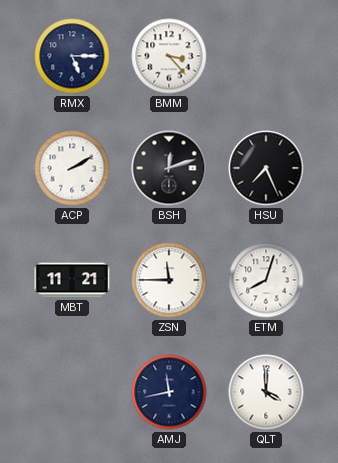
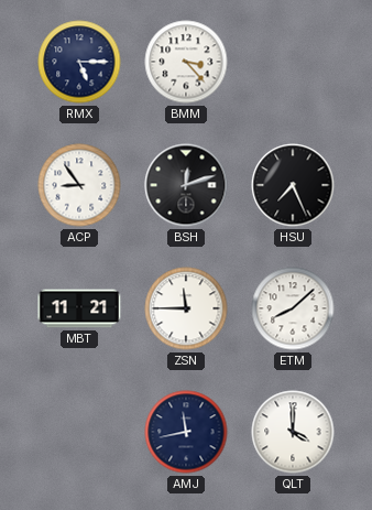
ACP: 2:10 -> 8:54
ETM: 8:03 -> 8:08
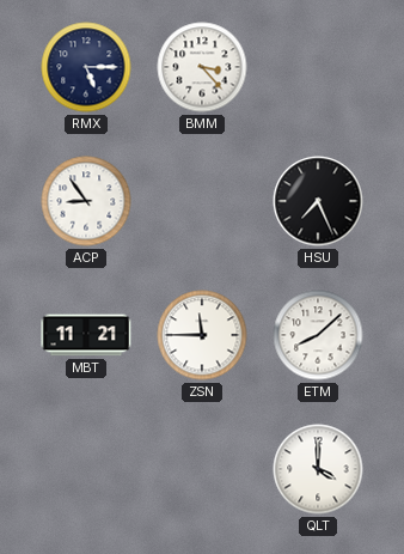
BSH: 12:12 -> none
AMJ: 11:43 -> none
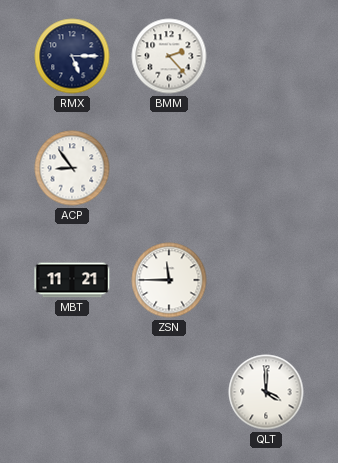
BMM: 3:23 -> 2:23
HSU: 7:26 -> none
ETM: 8:08 -> none
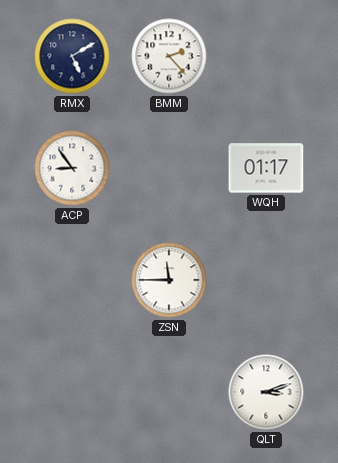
RMX: 5:15 -> 5:10
WQH: none -> 01:17
MBT: 11:21 -> none
QLT: 4:00 -> 3:12
